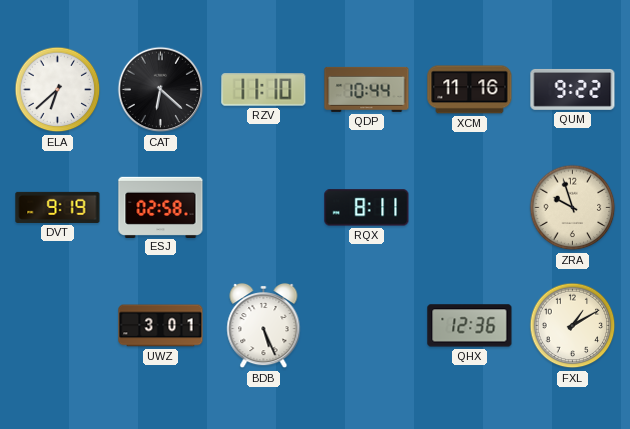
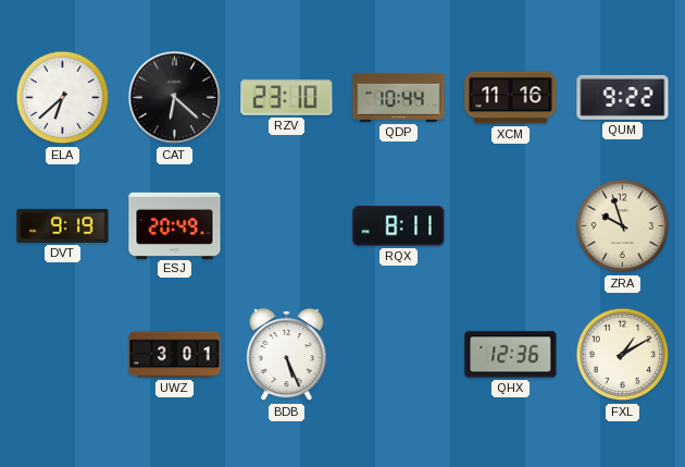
RZV: 11:10 -> 23:10
ESJ: 02:58 -> 20:49
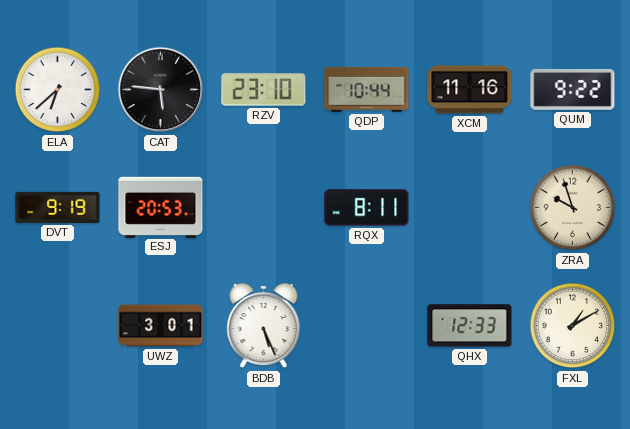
CAT: 6:22 -> 5:46
ESJ: 20:49 -> 20:53
QHX: 12:36 -> 12:33
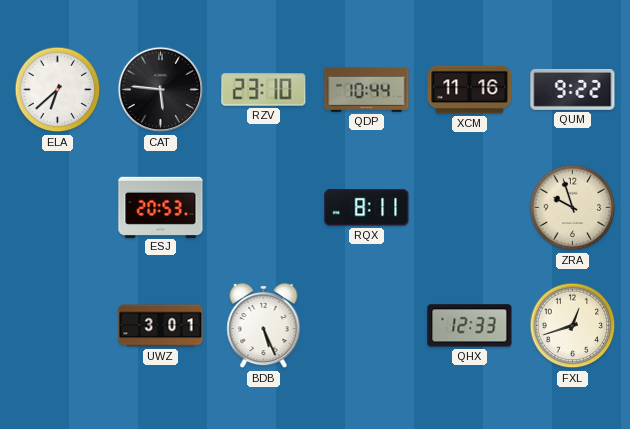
DVT: 9:19 -> none
FXL: 1:10 -> 12:42
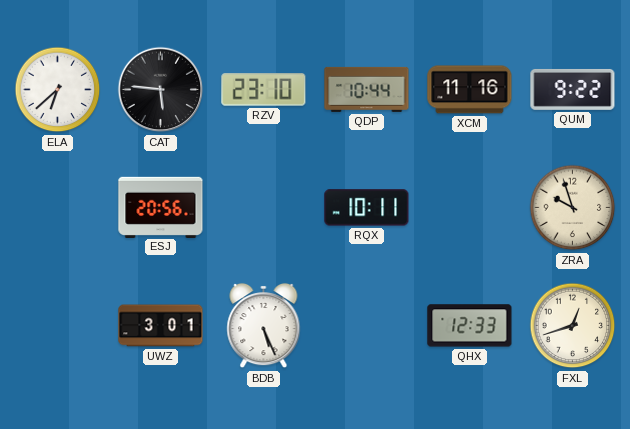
ESJ: 20:53 -> 20:56
RQX: 8:11 -> 10:11
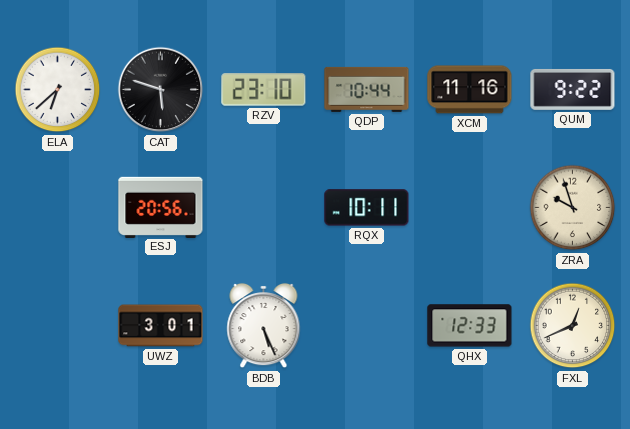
CAT: 5:46 -> 5:48
FXL: 12:42 -> 12:41
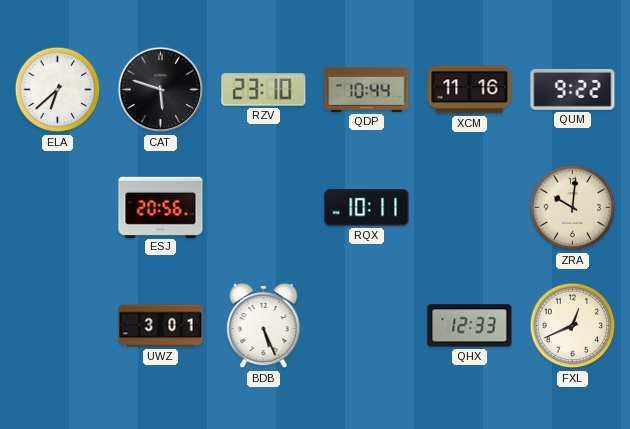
ZRA: 9:57 -> 10:01
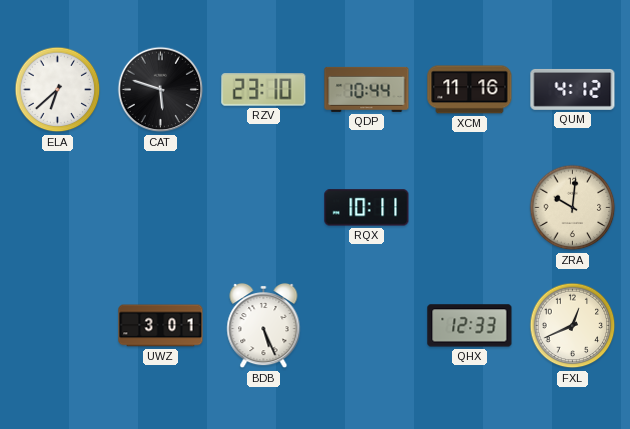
QUM: 9:22 -> 4:12
ESJ: 20:56 -> none
